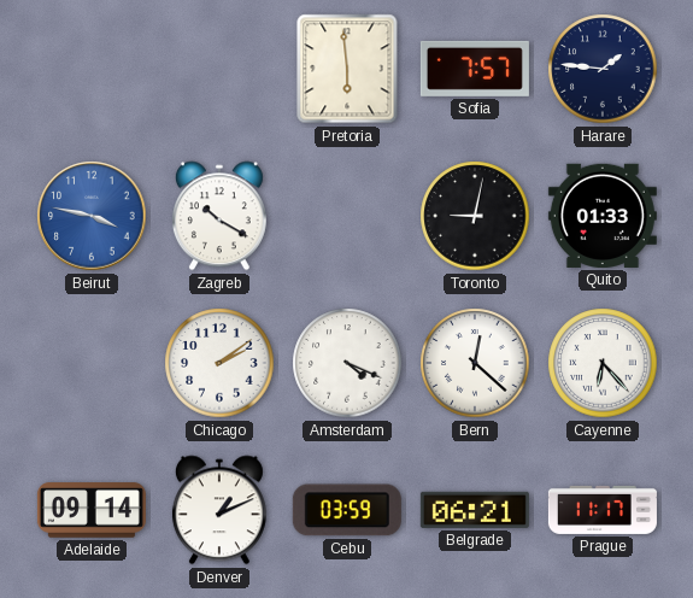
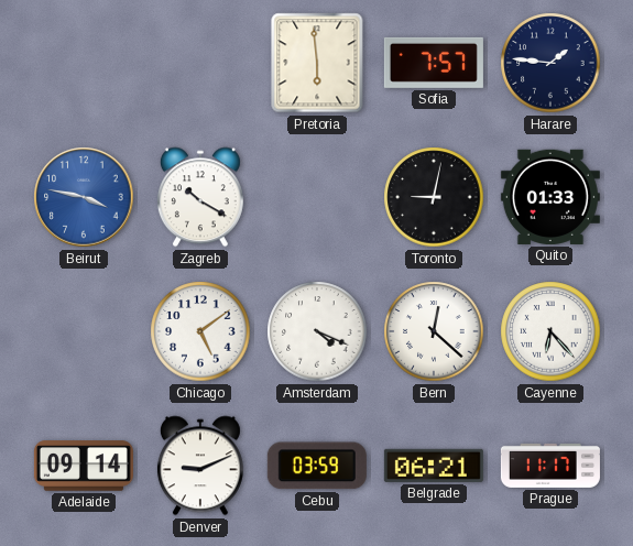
Chicago: 2:09 -> 5:09
Denver: 1:11 -> 9:11
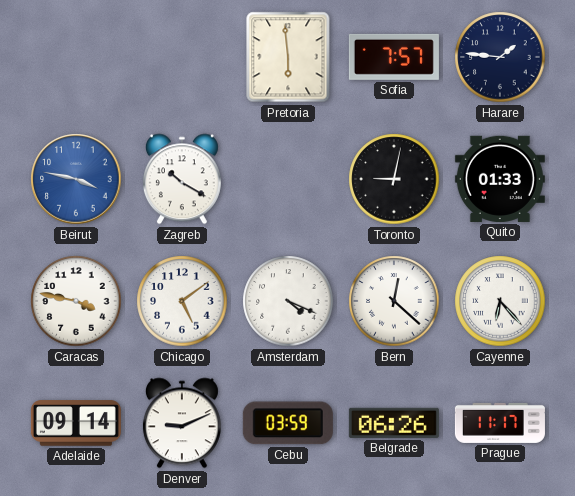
Caracas: none -> 3:47
Belgrade: 06:21 -> 06:26
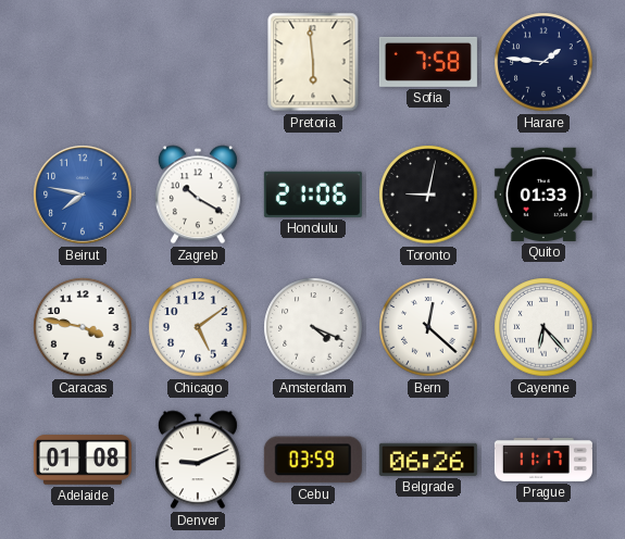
Sofia: 7:57 -> 7:58
Beirut: 3:47 -> 7:47
Honolulu: none -> 21:06
Adelaide: 09:14 -> 01:08
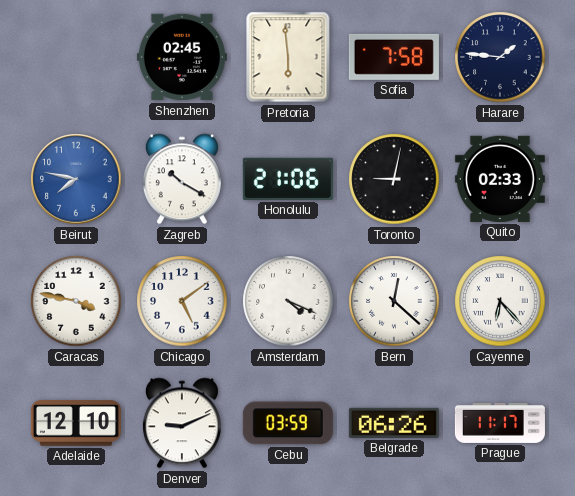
Shenzhen: none -> 02:45
Quito: 01:33 -> 02:33
Adelaide: 01:08 -> 12:10
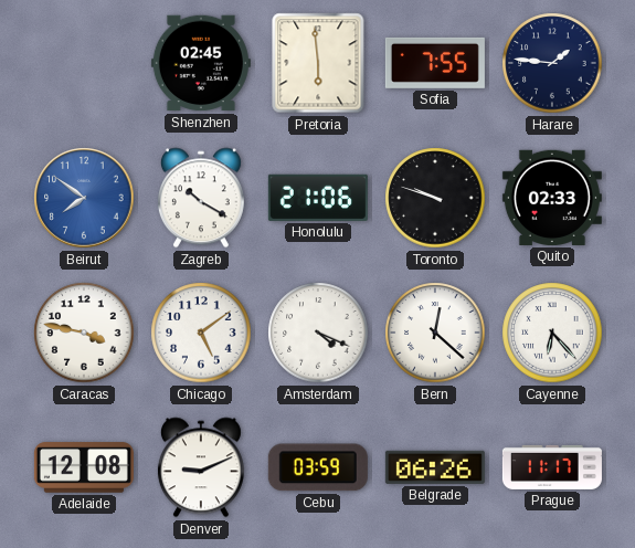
Sofia: 7:58 -> 7:55
Beirut: 7:47 -> 7:51
Toronto: 9:02 -> 9:48
Adelaide: 12:10 -> 12:08
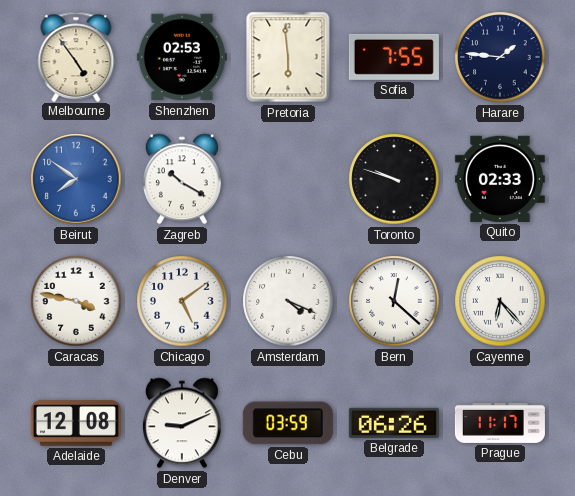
Melbourne: none -> 4:54
Shenzhen: 02:45 -> 02:53
Honolulu: 21:06 -> none
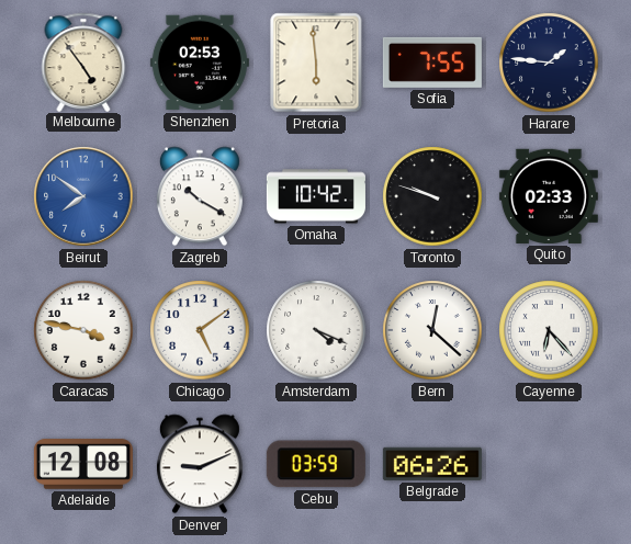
Omaha: none -> 10:42
Prague: 11:17 -> none
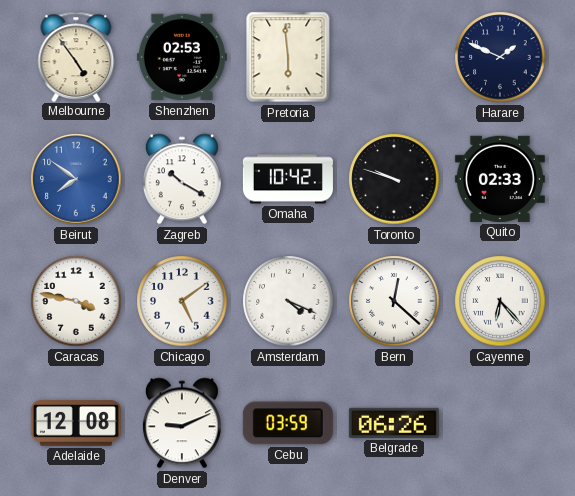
Sofia: 7:55 -> none
Harare: 1:46 -> 1:49
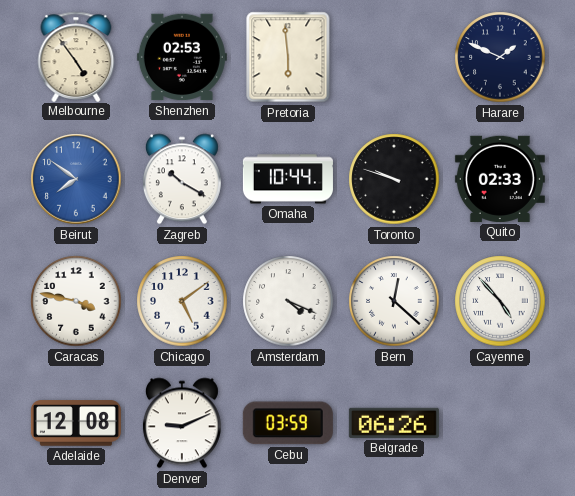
Omaha: 10:42 -> 10:44
Cayenne: 6:23 -> 4:53
